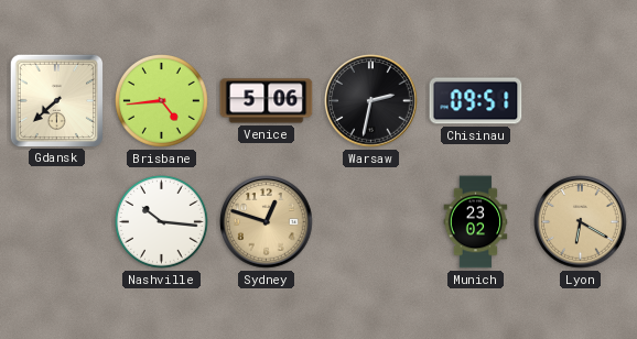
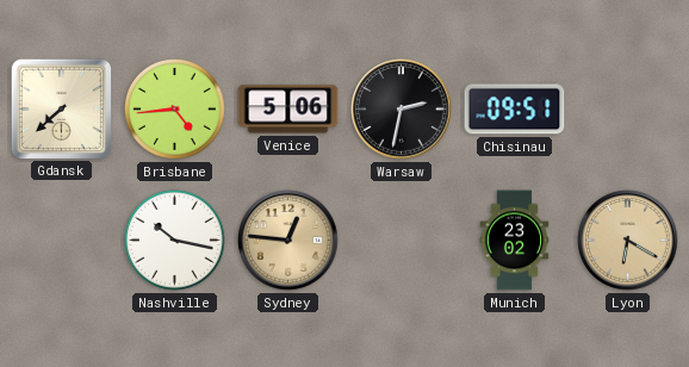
Nashville: 10:16 -> 10:17
Sydney: 12:48 -> 12:46
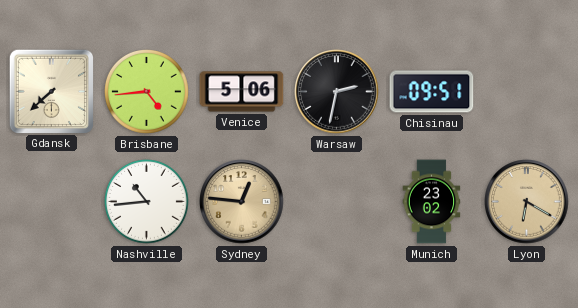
Nashville: 10:17 -> 10:44
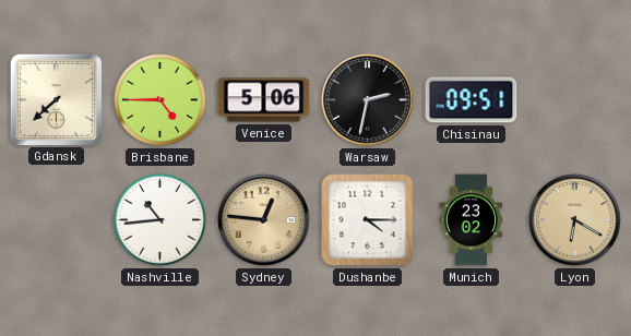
Brisbane: 4:44 -> 4:45
Dushanbe: none -> 4:15
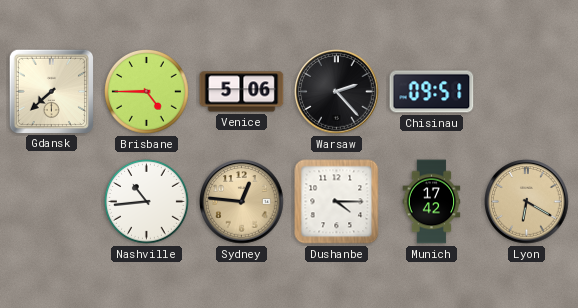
Warsaw: 2:32 -> 2:23
Munich: 23:02 -> 17:42
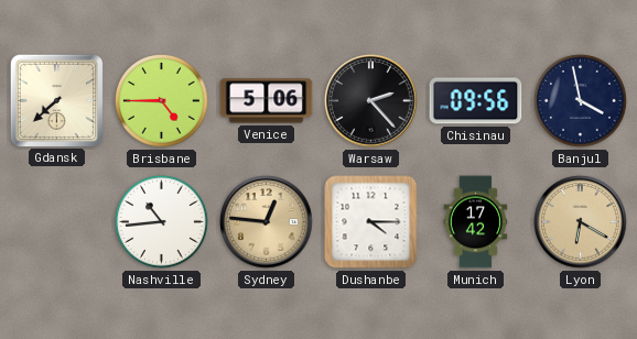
Chisinau: 09:51 -> 09:56
Banjul: none -> 3:58
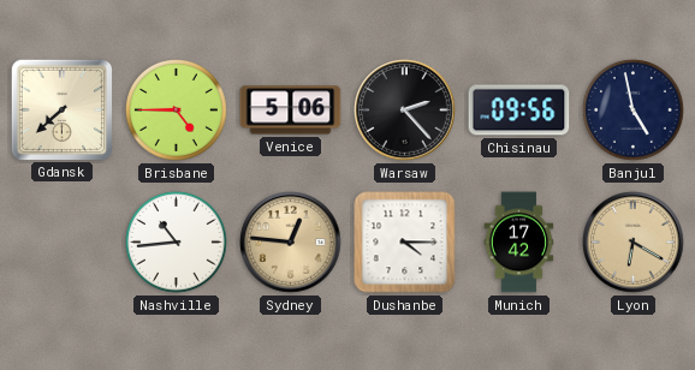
Banjul: 3:58 -> 4:58
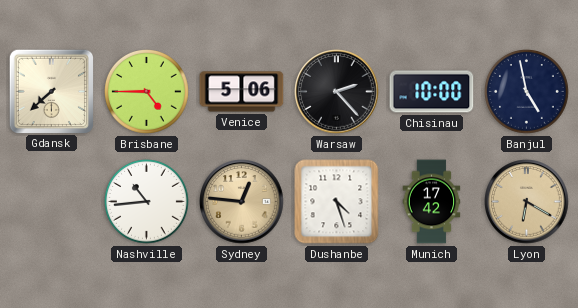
Chisinau: 09:56 -> 10:00
Dushanbe: 4:15 -> 4:27
